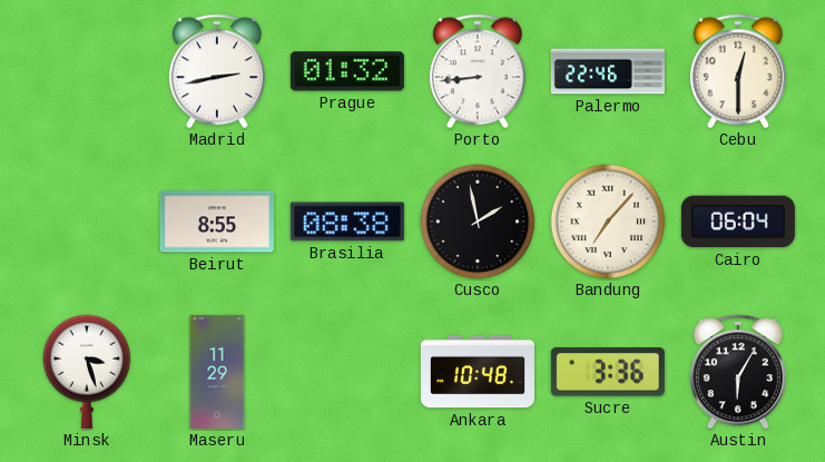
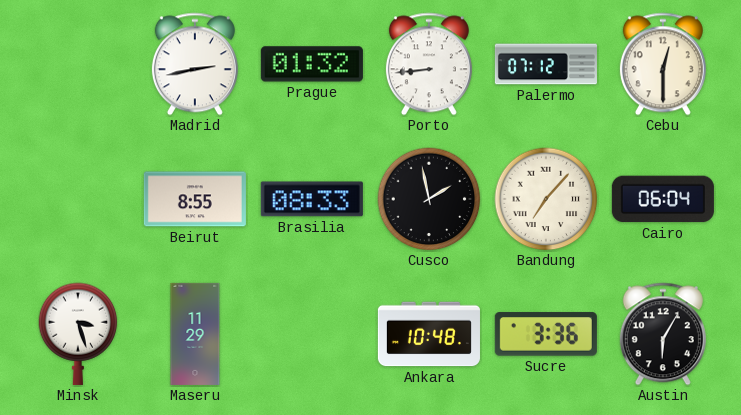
Palermo: 22:46 -> 07:12
Brasilia: 08:38 -> 08:33
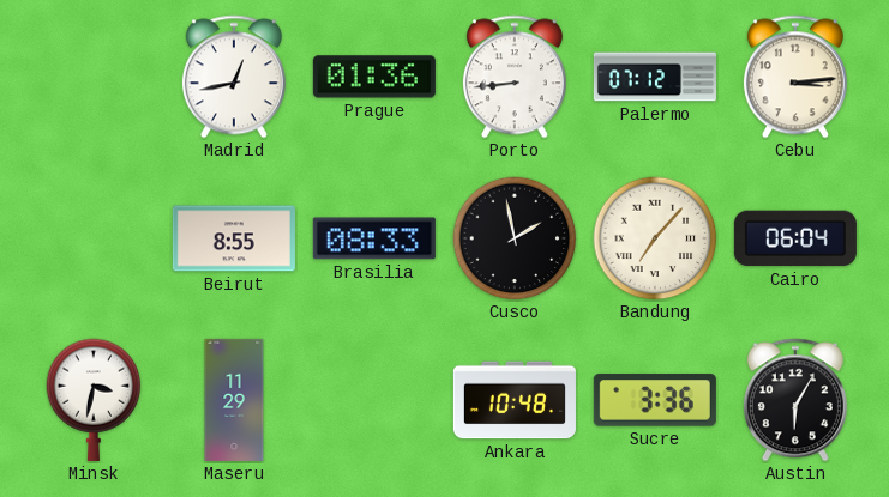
Madrid: 2:43 -> 12:43
Prague: 01:32 -> 01:36
Cebu: 12:30 -> 3:14
Minsk: 3:27 -> 3:32
